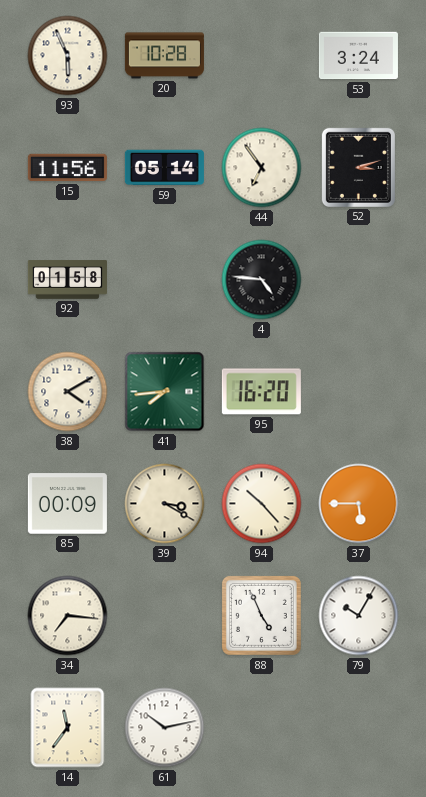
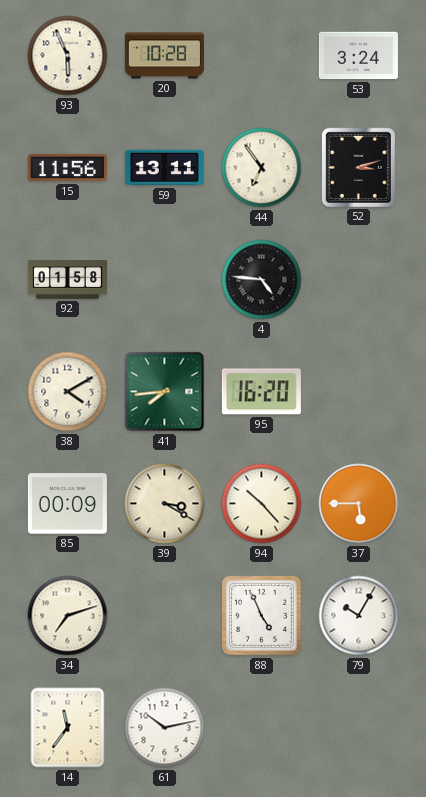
59: 05:14 -> 13:11
34: 7:16 -> 7:12
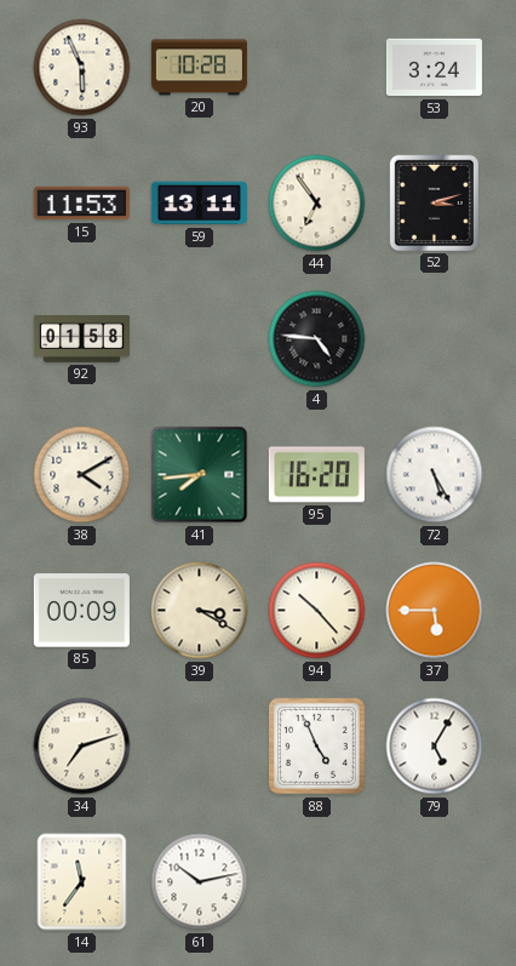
15: 11:56 -> 11:53
72: none -> 5:25
79: 10:05 -> 5:05
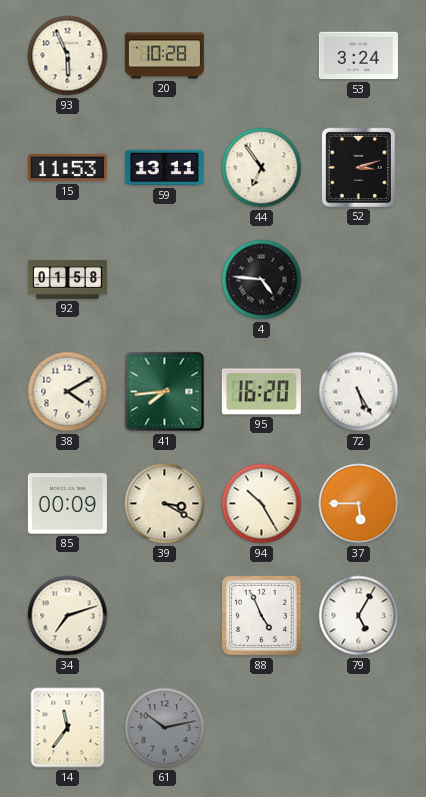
94: 10:23 -> 10:25
61 dial: white -> grey
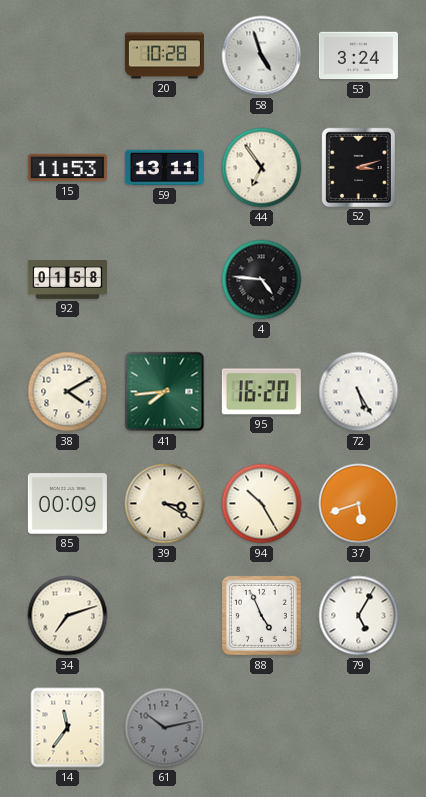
93: 5:56 -> none
58: none -> 4:57
37: 5:45 -> 5:42
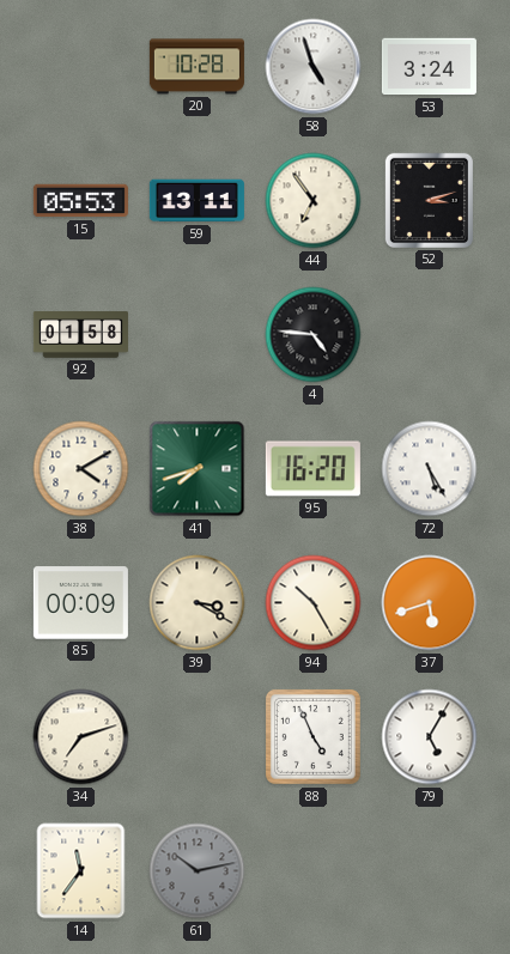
15: 11:53 -> 05:53
41: 7:44 -> 7:42
